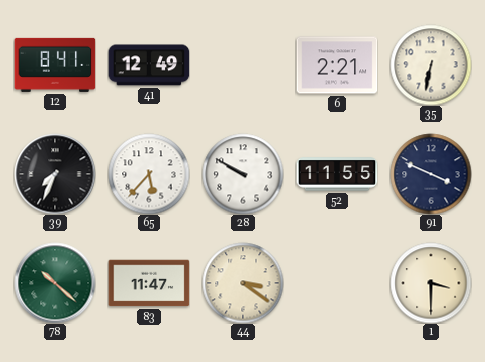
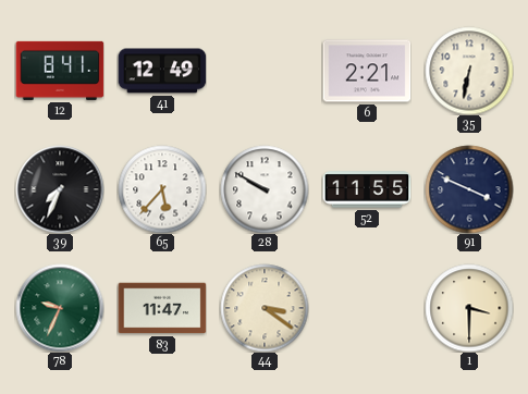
78: 10:22 -> 9:34
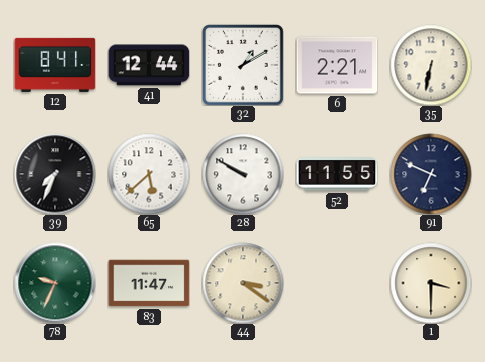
41: 12:49 -> 12:44
32: none -> 1:10
65: 5:37 -> 5:38
91: 3:49 -> 6:49
